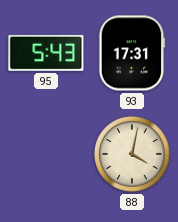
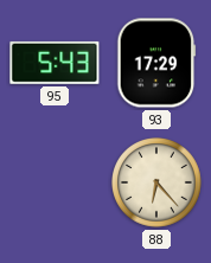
93: 17:31 -> 17:29
88: 4:02 -> 6:23
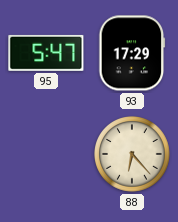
95: 5:43 -> 5:47
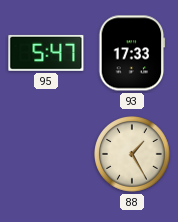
93: 17:29 -> 17:33
88: 6:23 -> 1:25
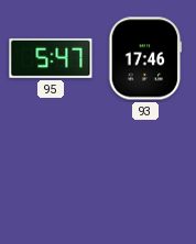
93: 17:33 -> 17:46
88: 1:25 -> none
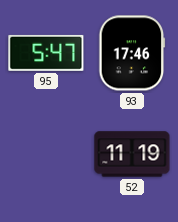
52: none -> 11:19
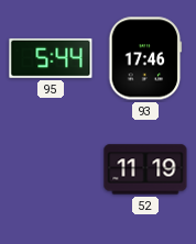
95: 5:47 -> 5:44
